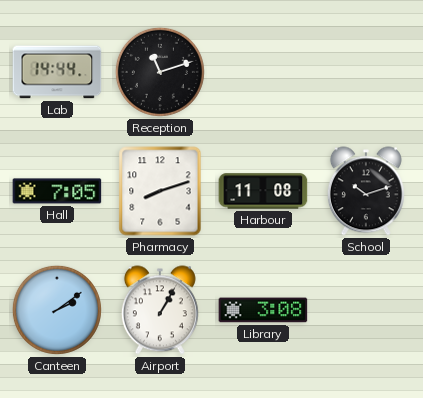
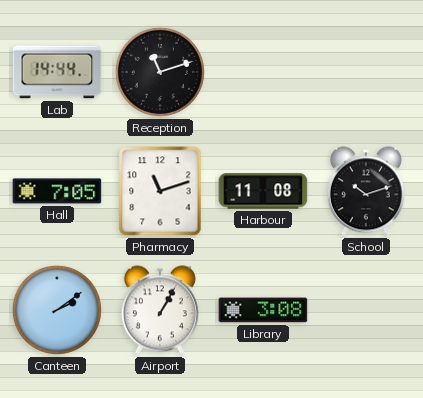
Pharmacy: 8:12 -> 11:12
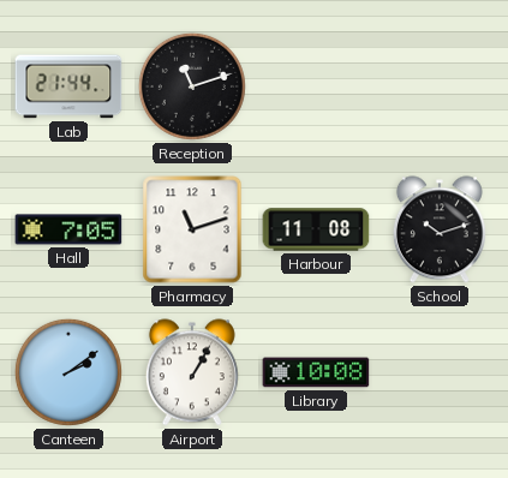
Lab: 14:44 -> 21:44
Library: 3:08 -> 10:08
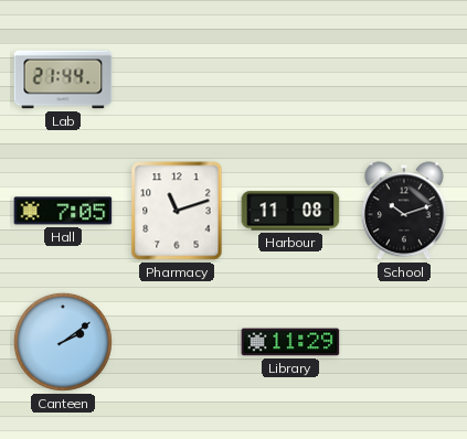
Reception: 11:12 -> none
Airport: 1:05 -> none
Library: 10:08 -> 11:29
